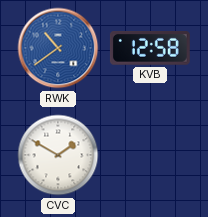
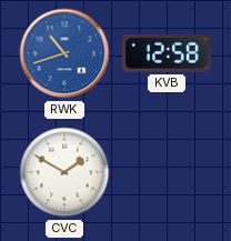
RWK: 10:39 -> 10:42
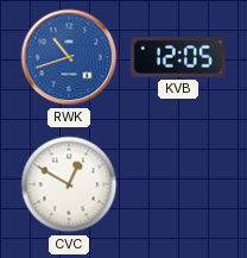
KVB: 12:58 -> 12:05
CVC: 1:50 -> 12:50
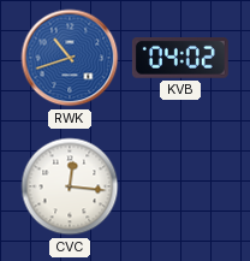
KVB: 12:05 -> 04:02
CVC: 12:50 -> 12:16
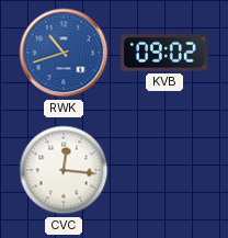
KVB: 04:02 -> 09:02
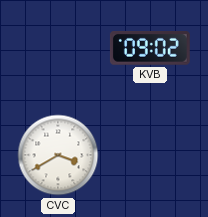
RWK: 10:42 -> none
CVC: 12:16 -> 3:40
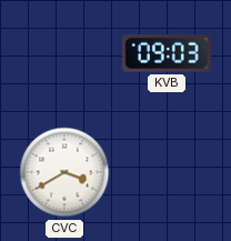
KVB: 09:02 -> 09:03
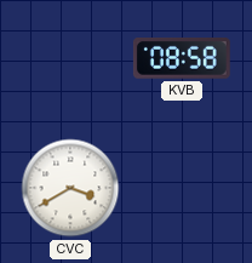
KVB: 09:03 -> 08:58
